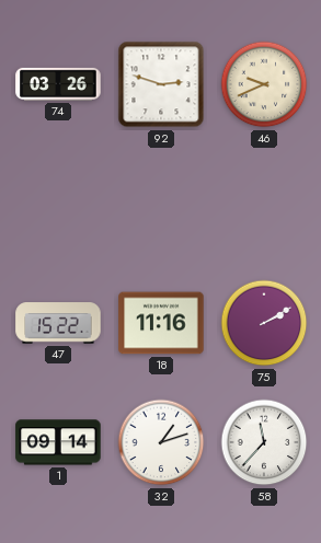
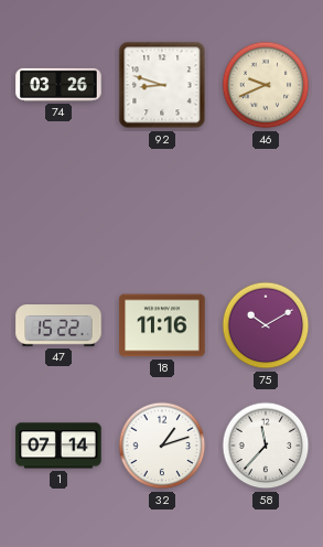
92: 2:48 -> 8:48
75: 2:10 -> 10:10
1: 09:14 -> 07:14
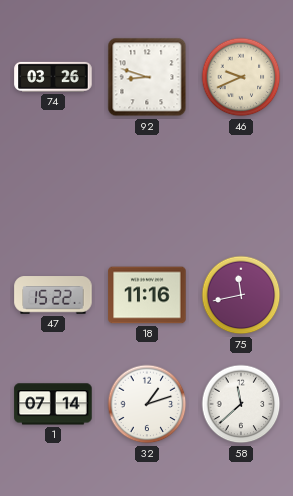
75: 10:10 -> 11:43
58: 11:37 -> 11:38
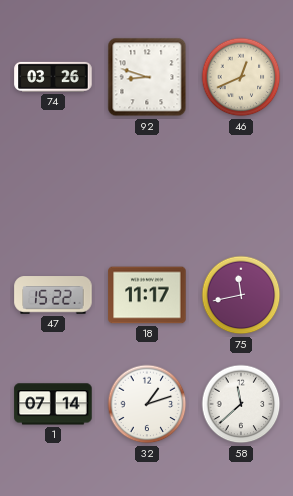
46: 9:41 -> 12:41
18: 11:16 -> 11:17
